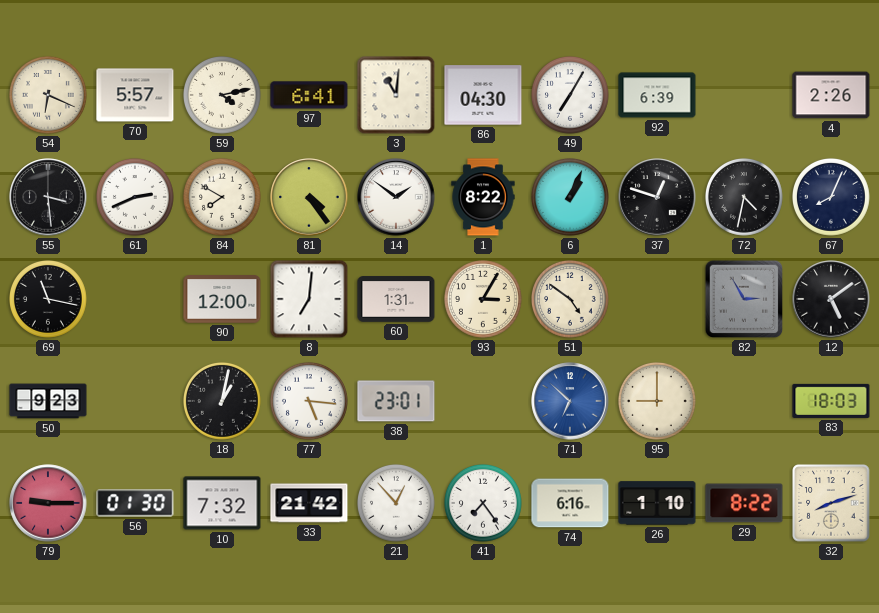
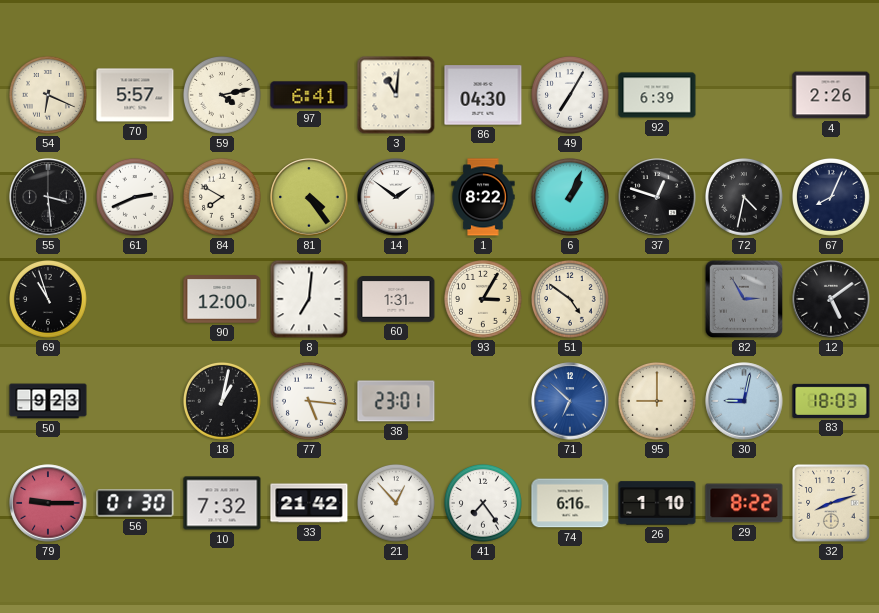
69: 11:17 -> 10:57
30: none -> 9:02
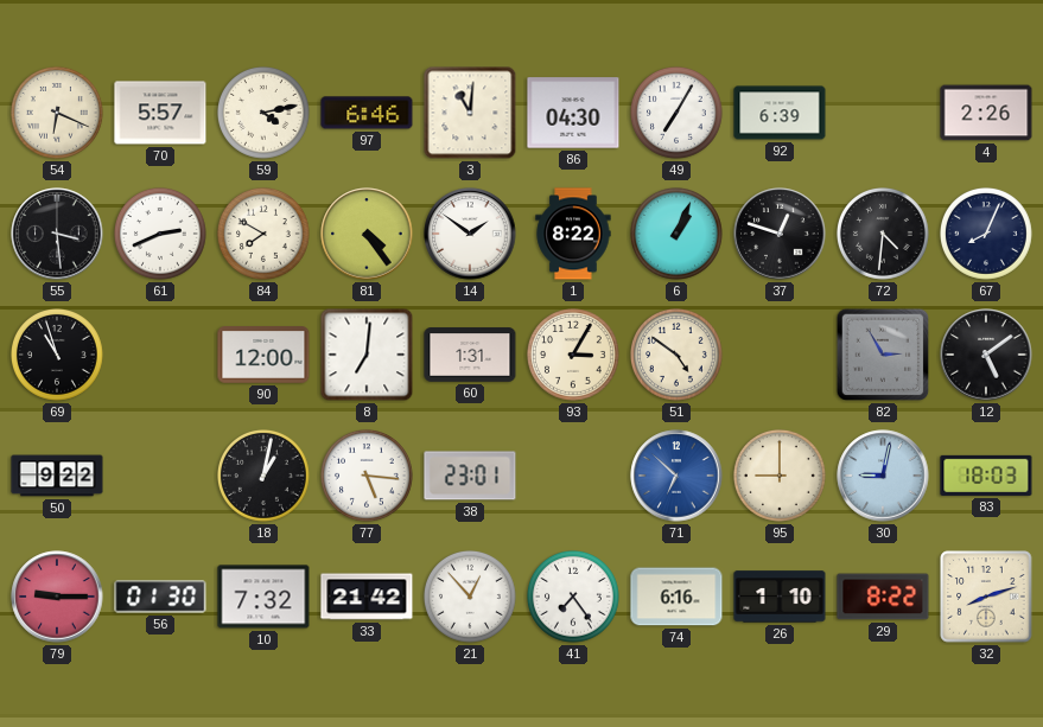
97: 6:41 -> 6:46
72: 4:32 -> 4:31
50: 9:23 -> 9:22
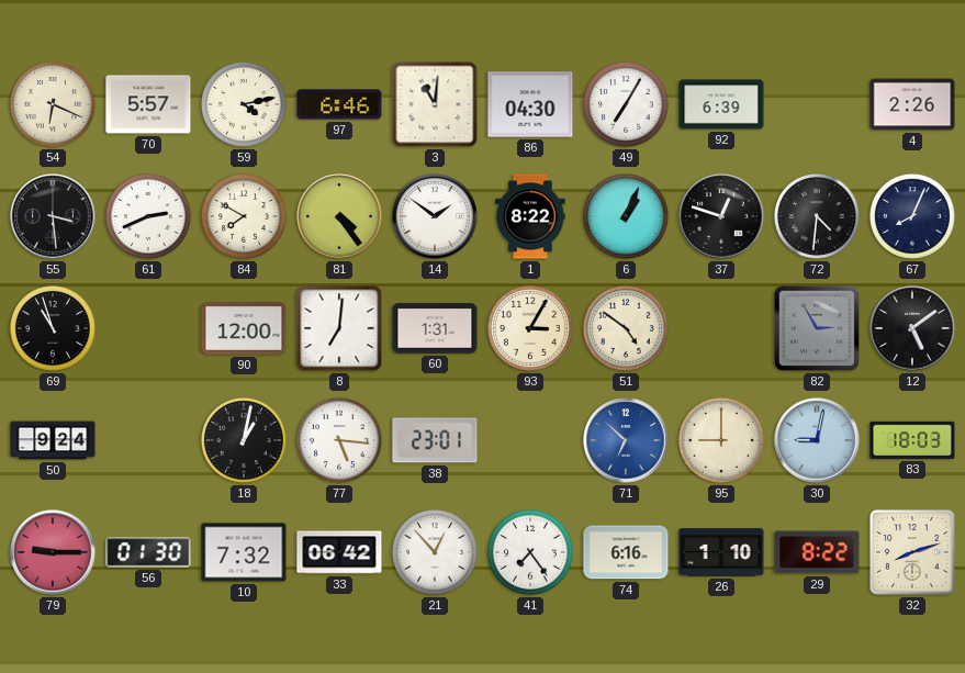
50: 9:22 -> 9:24
33: 21:42 -> 06:42
